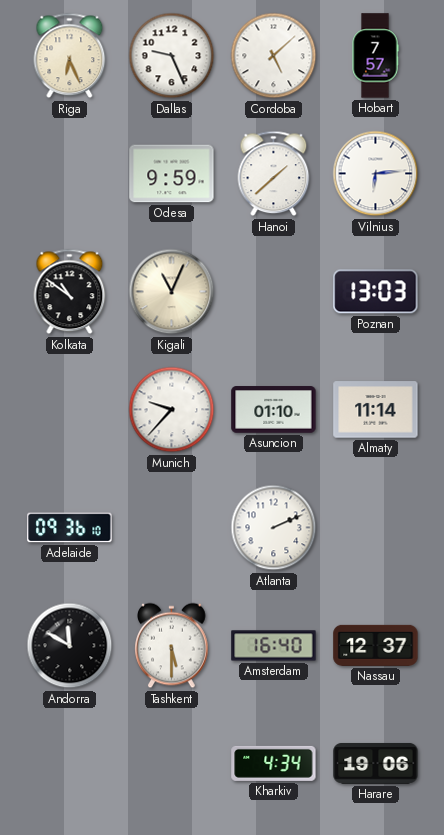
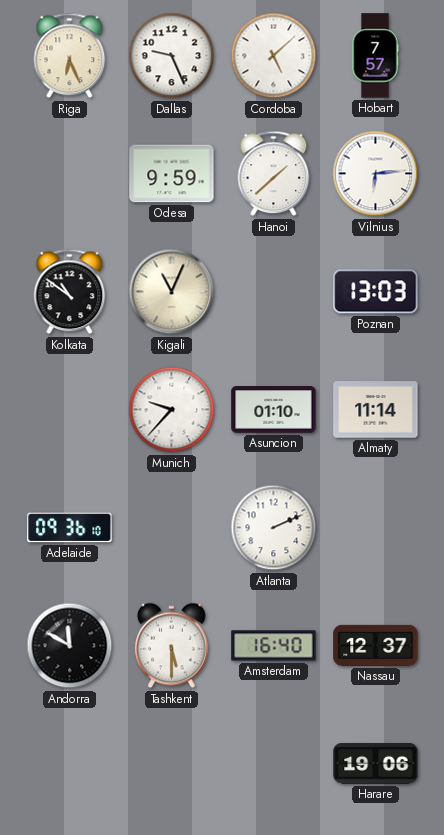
Kharkiv: 4:34 -> none
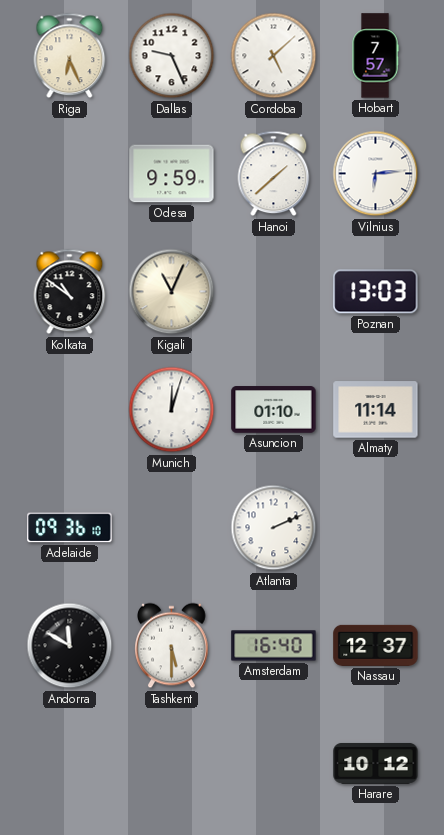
Munich: 9:37 -> 12:03
Harare: 19:06 -> 10:12
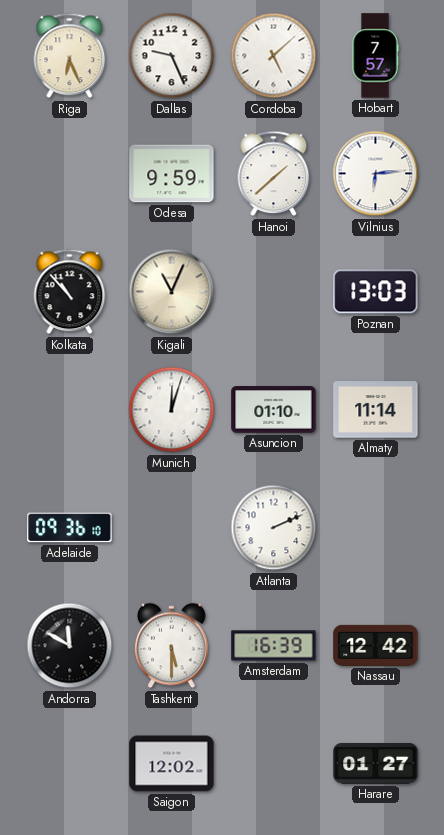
Kolkata: 10:51 -> 10:53
Amsterdam: 16:40 -> 16:39
Nassau: 12:37 -> 12:42
Saigon: none -> 12:02
Harare: 10:12 -> 01:27
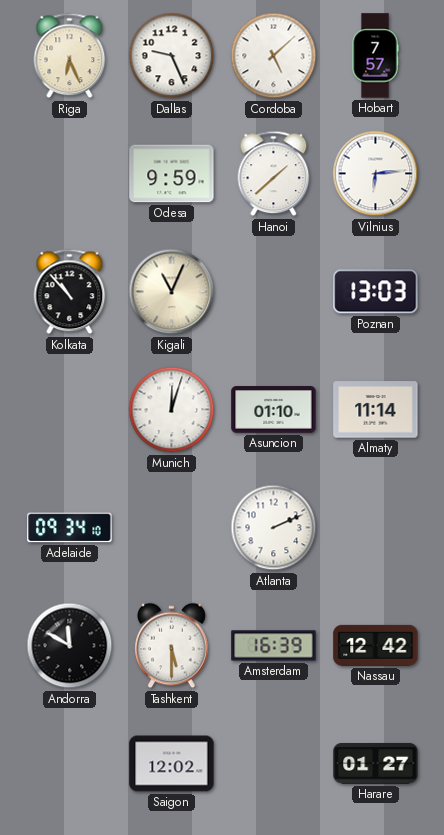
Adelaide: 09:36 -> 09:34
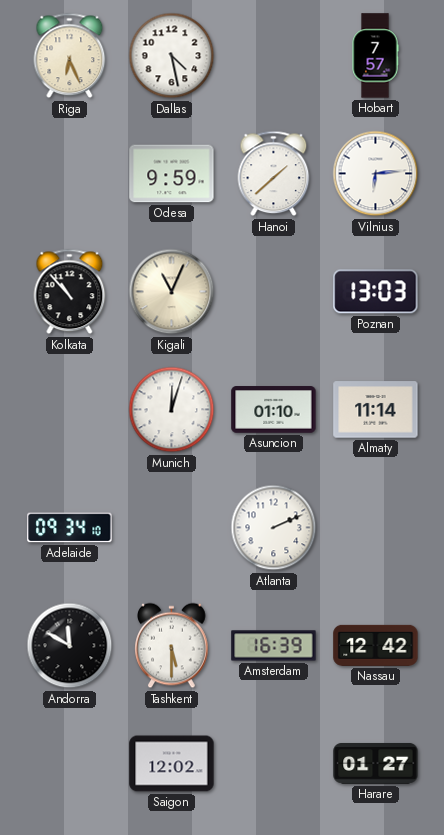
Dallas: 9:26 -> 4:28
Cordoba: 5:08 -> none
